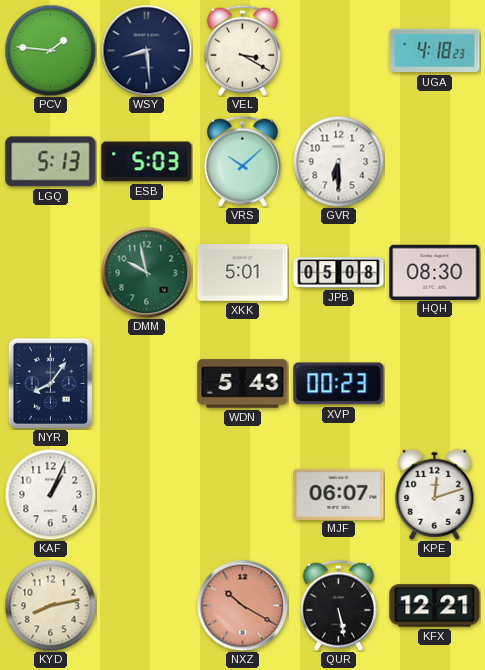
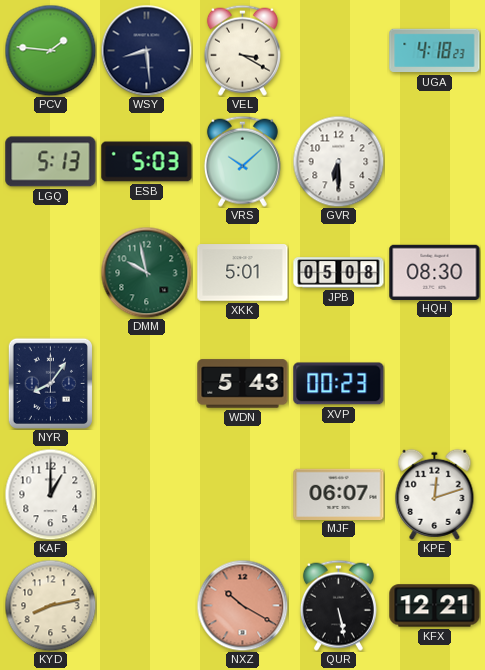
KAF: 1:04 -> 1:00
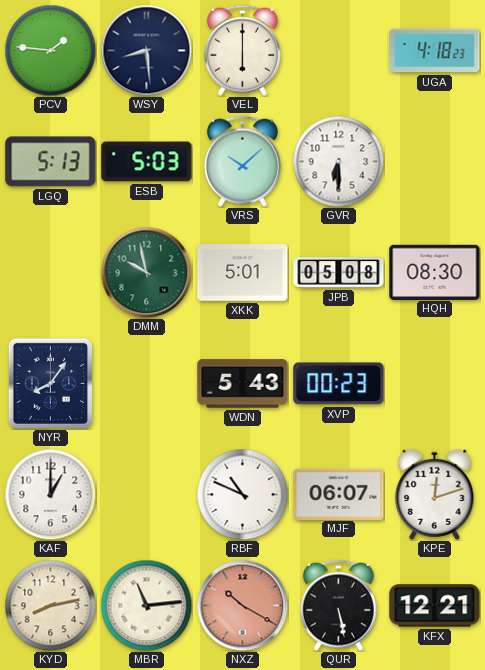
VEL: 3:20 -> 6:00
RBF: none -> 10:49
MBR: none -> 11:14
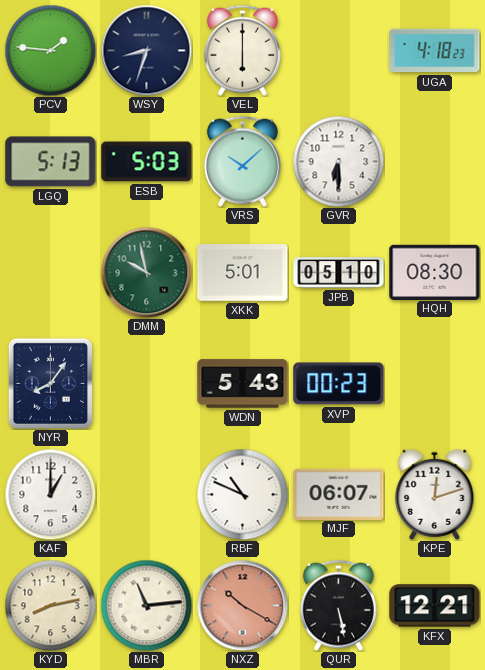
WSY: 8:29 -> 8:33
JPB: 05:08 -> 05:10
